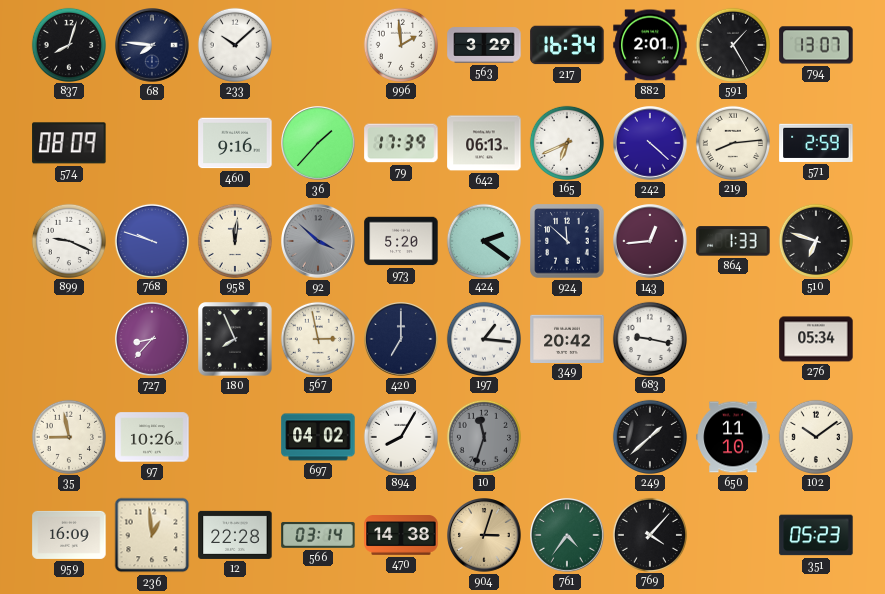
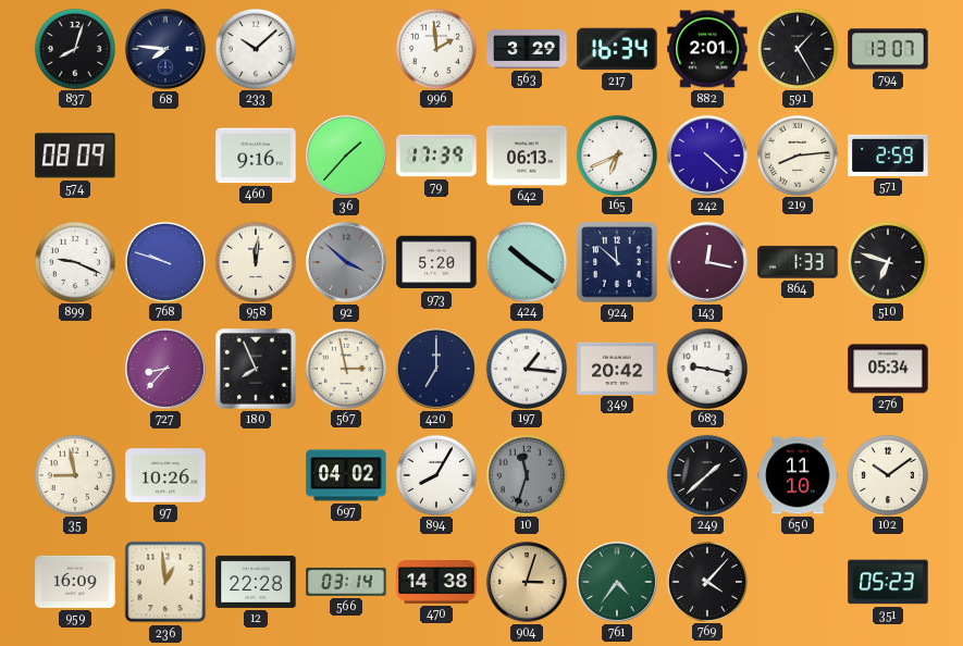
424: 2:21 -> 10:21
143: 12:44 -> 12:17
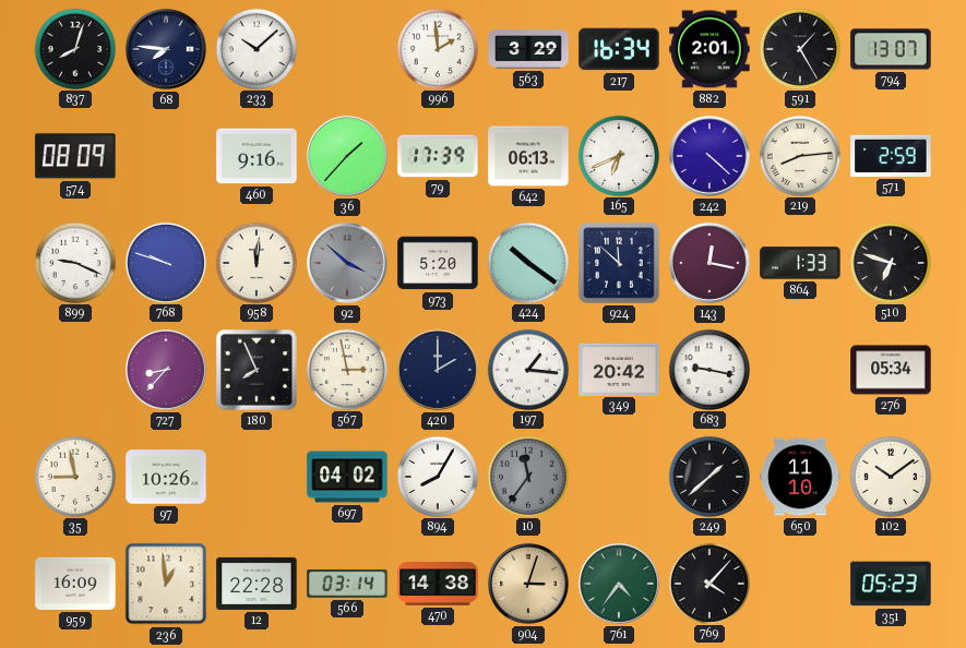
420: 7:00 -> 2:00
10: 11:33 -> 11:36
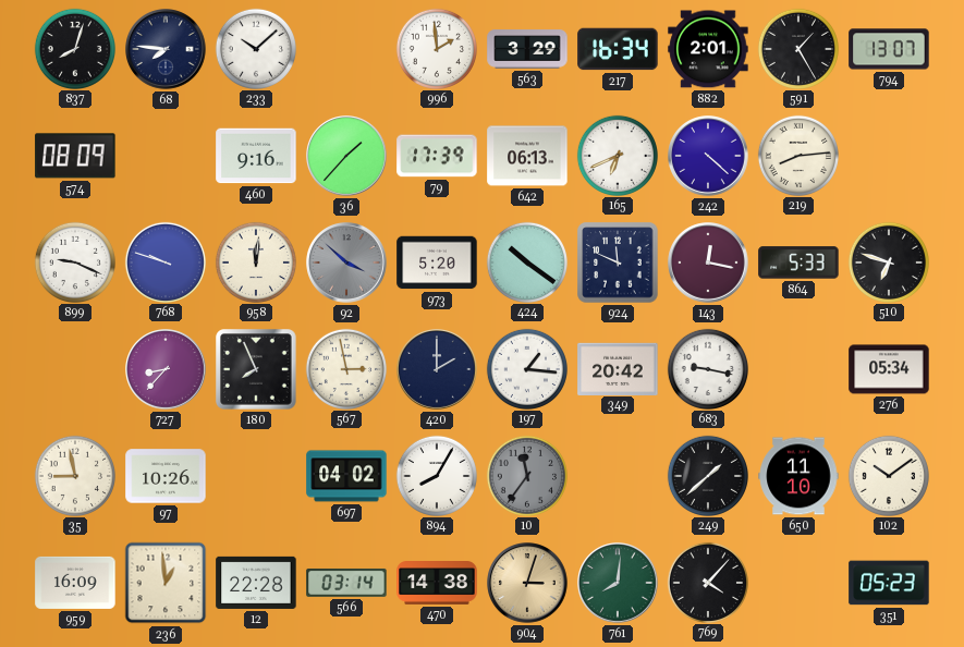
571: 2:59 -> none
924: 11:52 -> 11:49
864: 1:33 -> 5:33
761: 4:36 -> 8:01
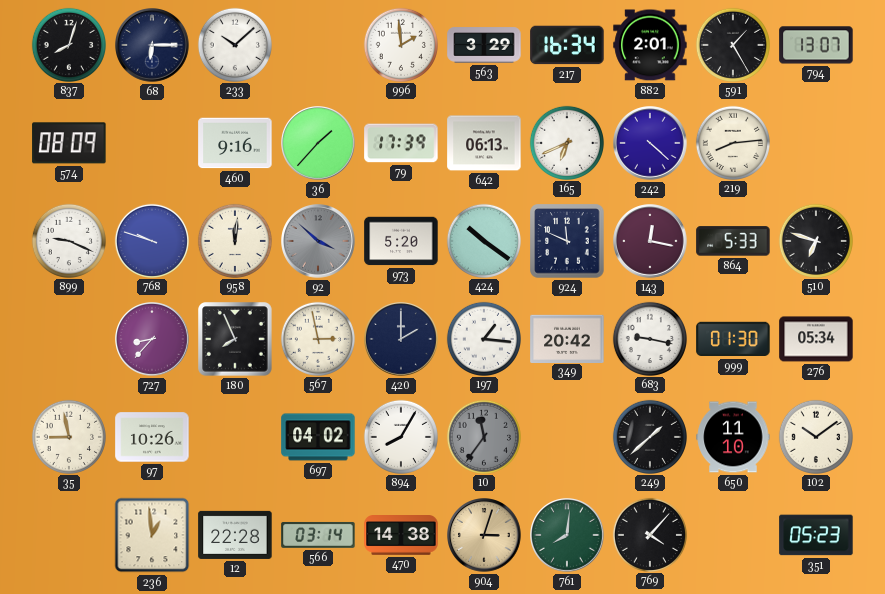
68: 7:46 -> 6:15
999: none -> 01:30
959: 16:09 -> none
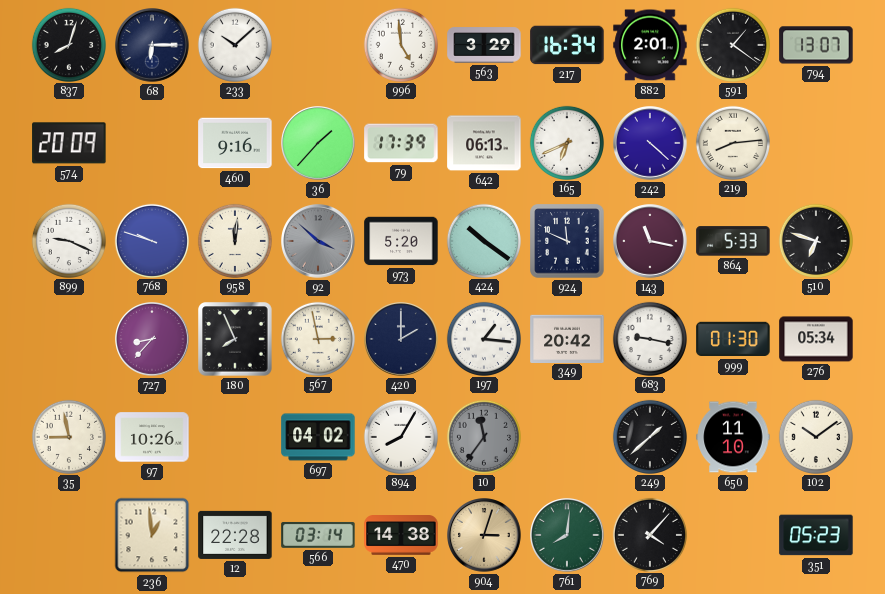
996: 1:59 -> 4:59
591: 1:25 -> 1:21
574: 08:09 -> 20:09
143: 12:17 -> 11:17
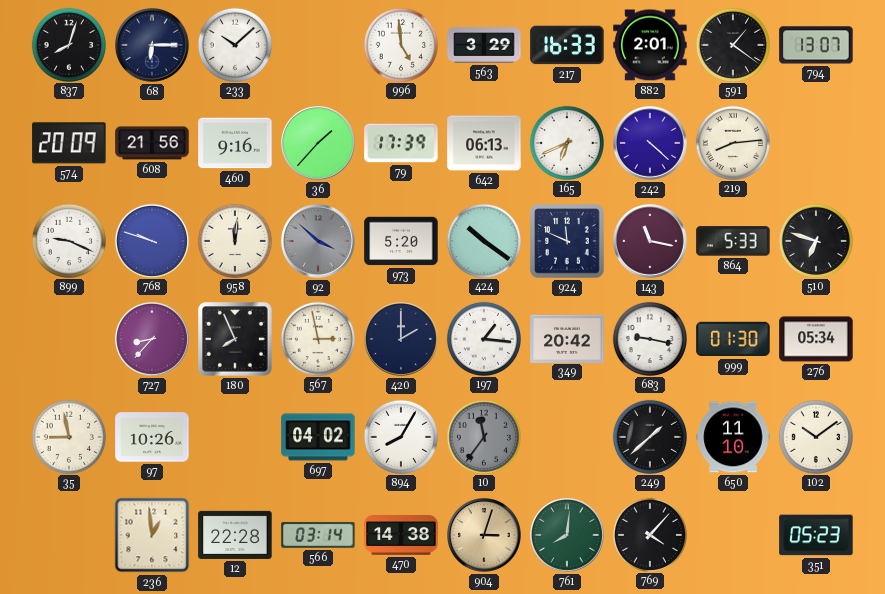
217: 16:34 -> 16:33
608: none -> 21:56
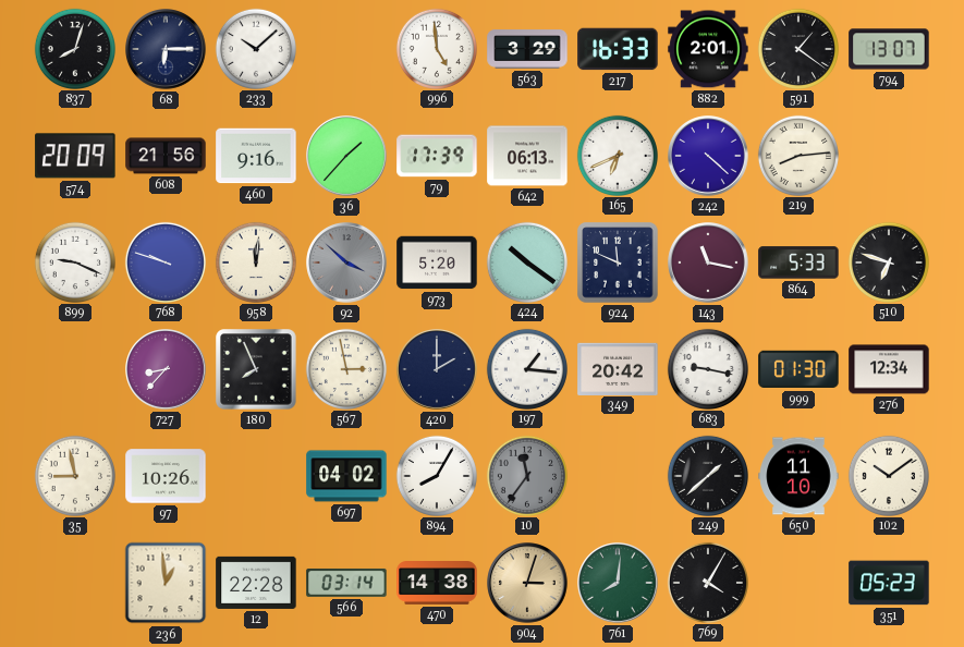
276: 05:34 -> 12:34
769: 4:07 -> 4:05
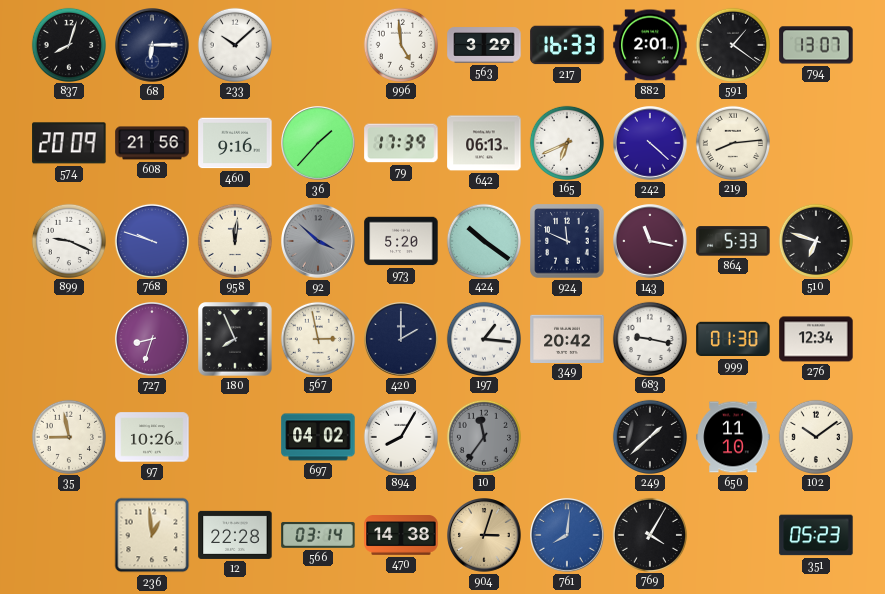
727: 8:37 -> 8:33
761 dial: green -> blue
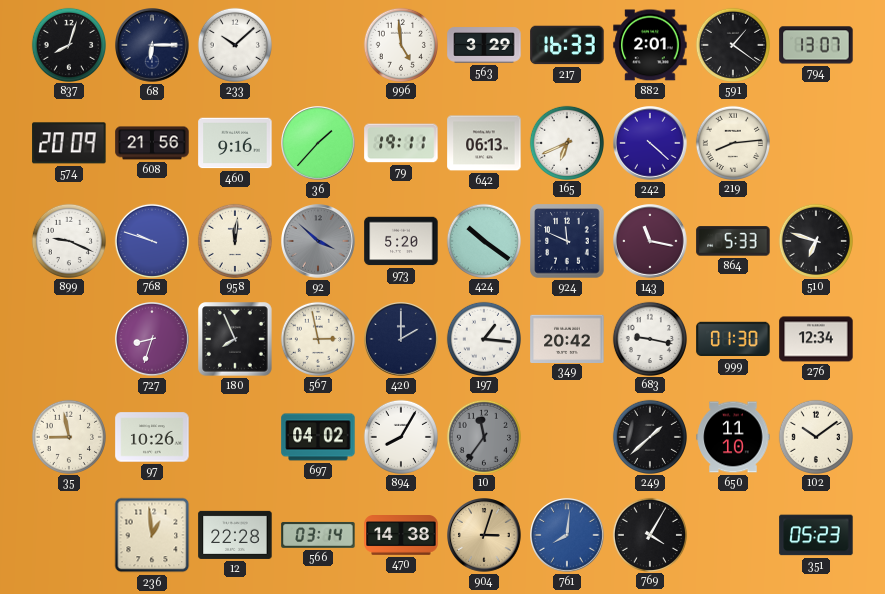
79: 17:39 -> 19:11
